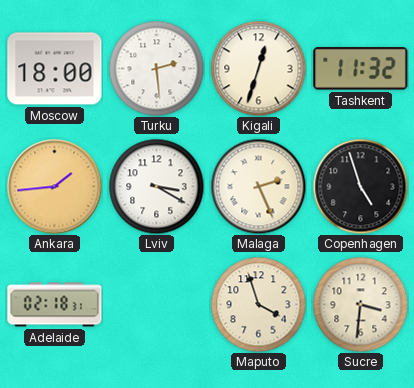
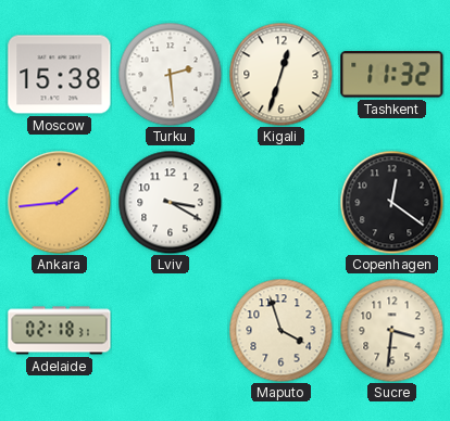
Moscow: 18:00 -> 15:38
Malaga: 2:26 -> none
Copenhagen: 4:57 -> 12:21
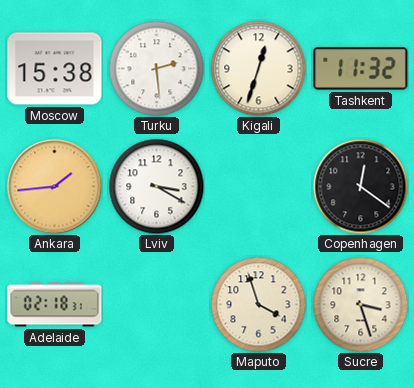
Sucre: 3:31 -> 3:27
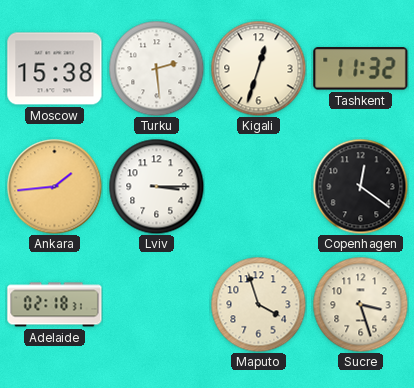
Lviv: 3:20 -> 3:15
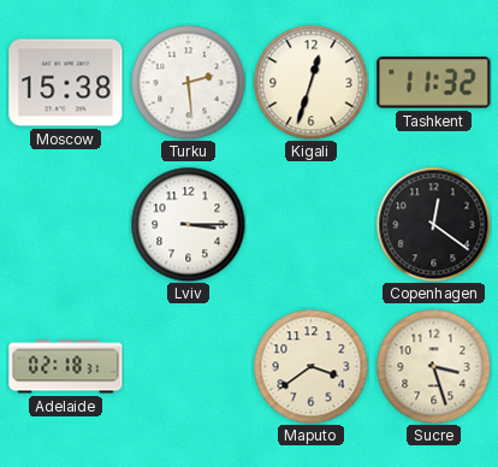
Ankara: 1:44 -> none
Maputo: 3:57 -> 3:39
